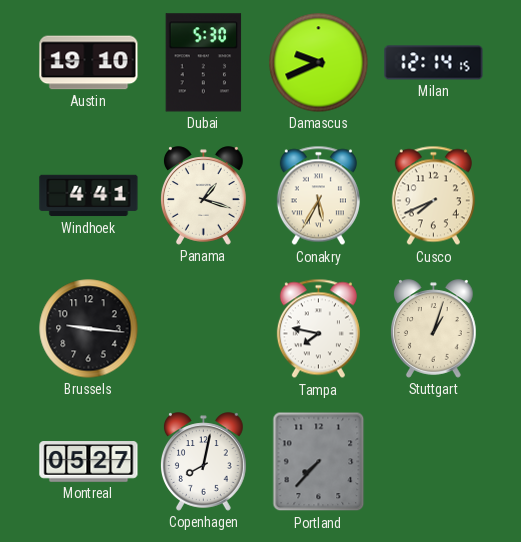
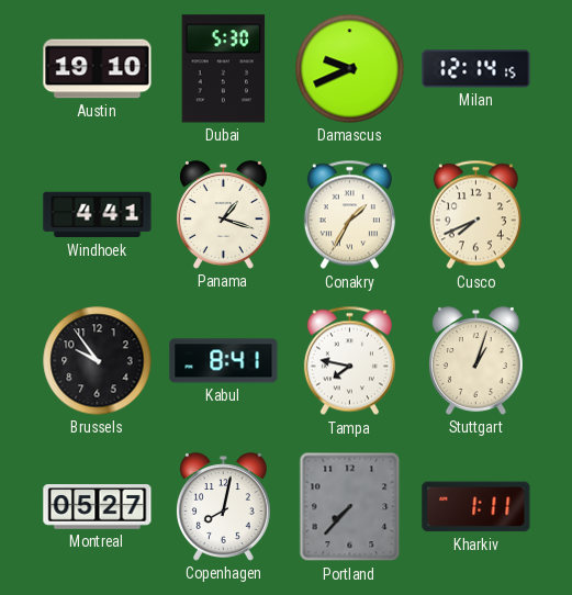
Conakry: 5:35 -> 1:35
Brussels: 9:16 -> 9:54
Kabul: none -> 8:41
Kharkiv: none -> 1:11
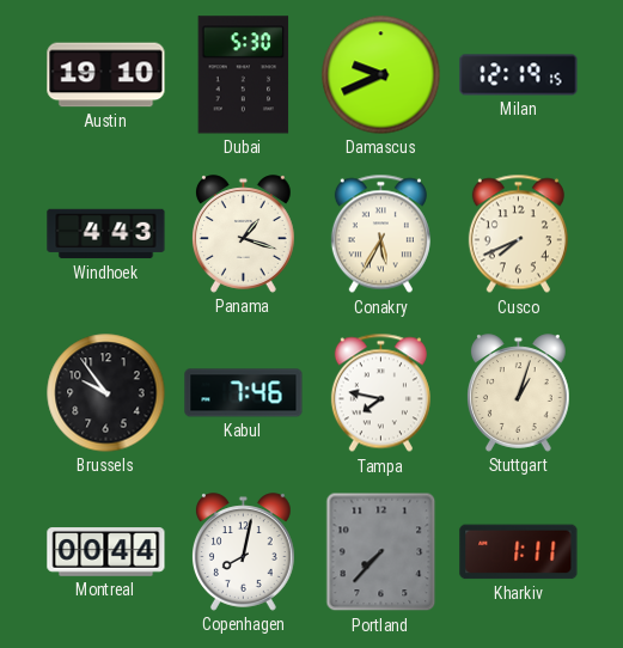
Milan: 12:14 -> 12:19
Windhoek: 4:41 -> 4:43
Conakry: 1:35 -> 5:35
Kabul: 8:41 -> 7:46
Montreal: 05:27 -> 00:44
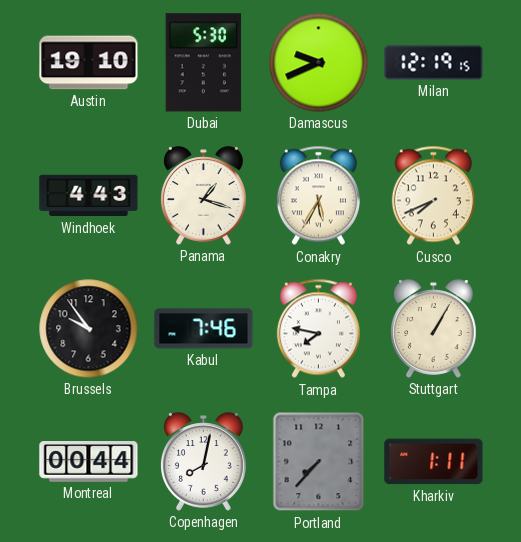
Stuttgart: 1:03 -> 1:05
